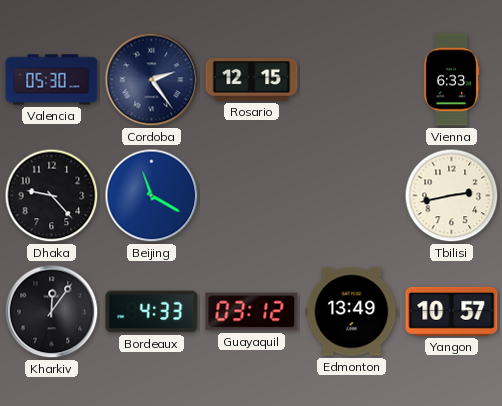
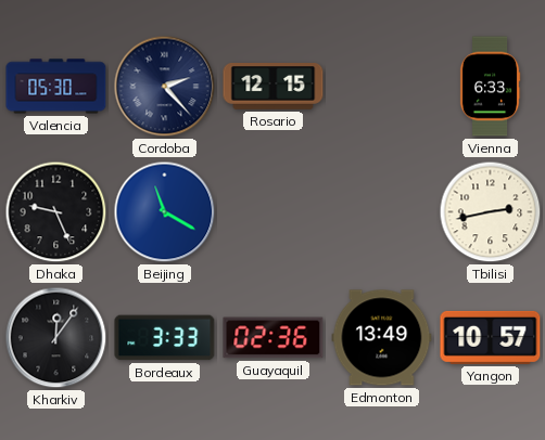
Cordoba: 2:24 -> 2:23
Dhaka: 9:23 -> 9:26
Bordeaux: 4:33 -> 3:33
Guayaquil: 03:12 -> 02:36
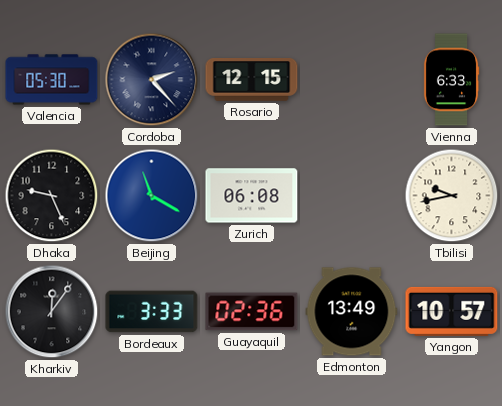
Zurich: none -> 06:08
Tbilisi: 2:43 -> 9:43
